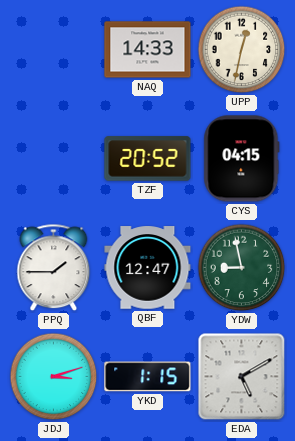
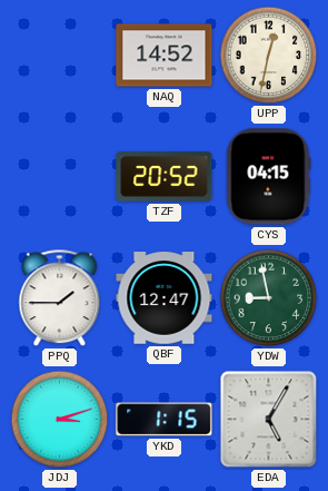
NAQ: 14:33 -> 14:52
EDA: 5:10 -> 5:05
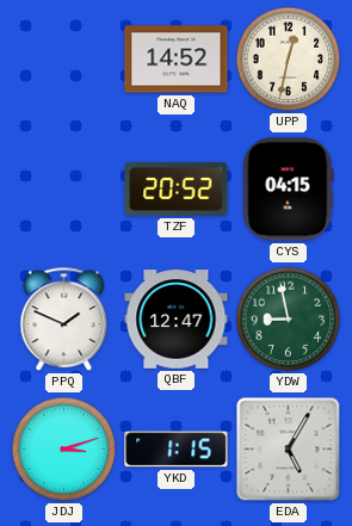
PPQ: 1:45 -> 1:49
